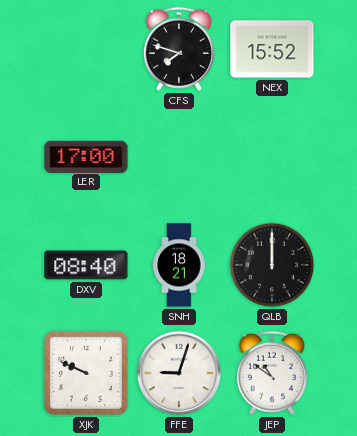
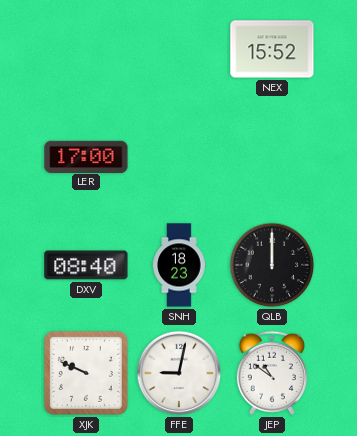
CFS: 7:48 -> none
SNH: 18:21 -> 18:23
FFE: 9:03 -> 9:02
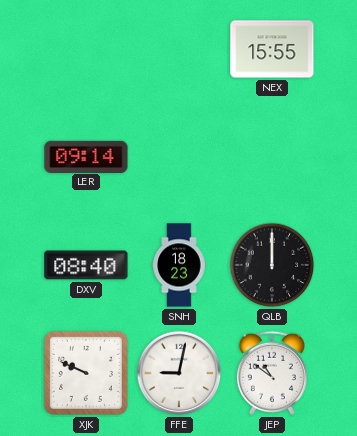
NEX: 15:52 -> 15:55
LER: 17:00 -> 09:14
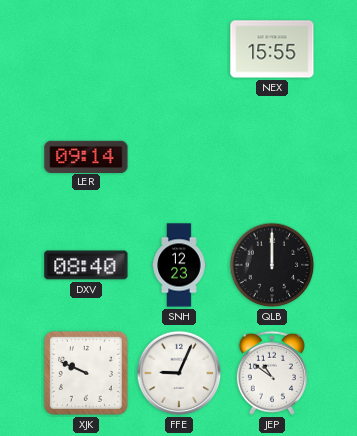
SNH: 18:23 -> 12:23
FFE: 9:02 -> 9:04
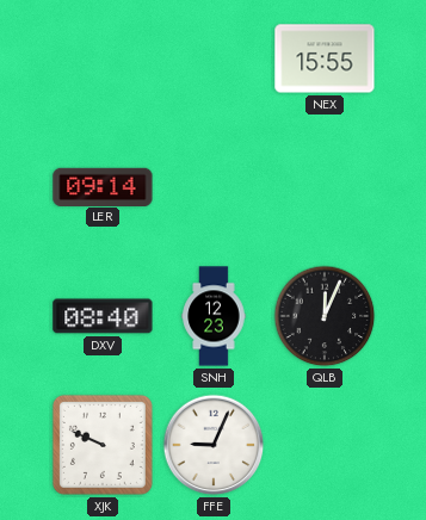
QLB: 12:00 -> 12:04
JEP: 10:51 -> none
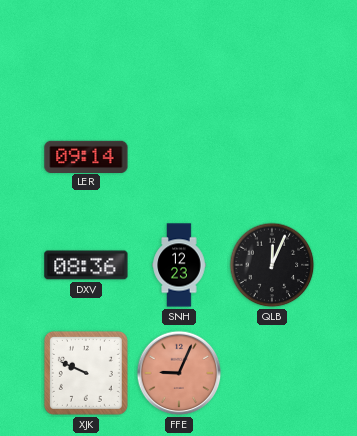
NEX: 15:55 -> none
DXV: 08:40 -> 08:36
FFE dial: white -> salmon
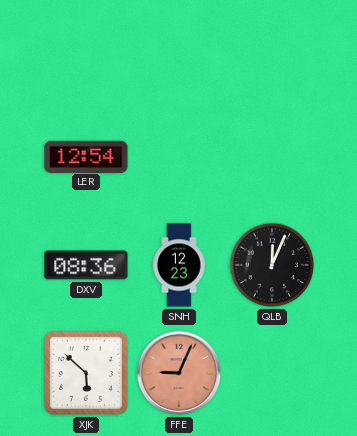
LER: 09:14 -> 12:54
XJK: 9:49 -> 5:52
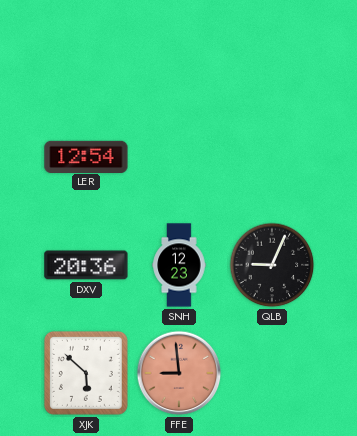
DXV: 08:36 -> 20:36
QLB: 12:04 -> 9:04
FFE: 9:04 -> 8:59
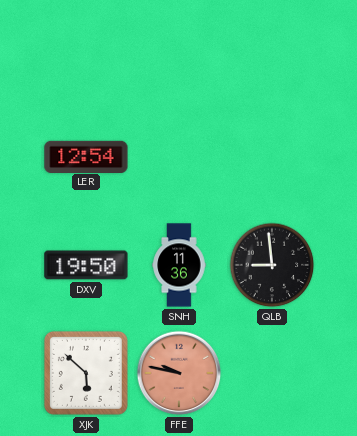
DXV: 20:36 -> 19:50
SNH: 12:23 -> 11:36
QLB: 9:04 -> 8:59
FFE: 8:59 -> 9:47
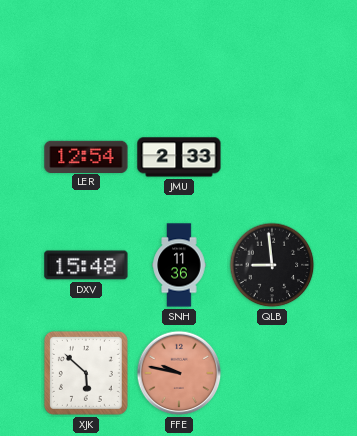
JMU: none -> 2:33
DXV: 19:50 -> 15:48
